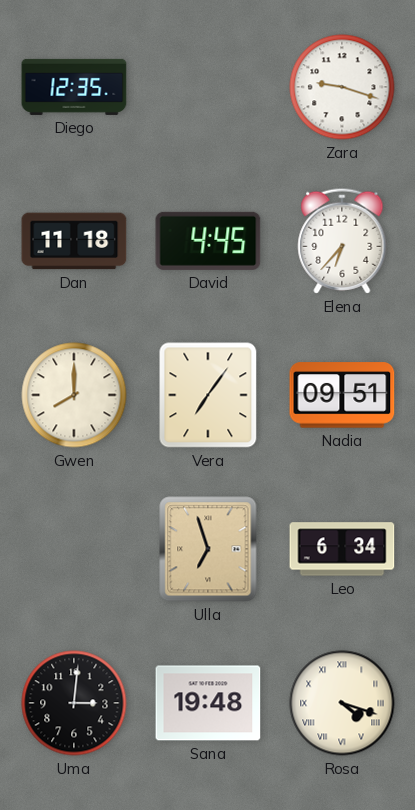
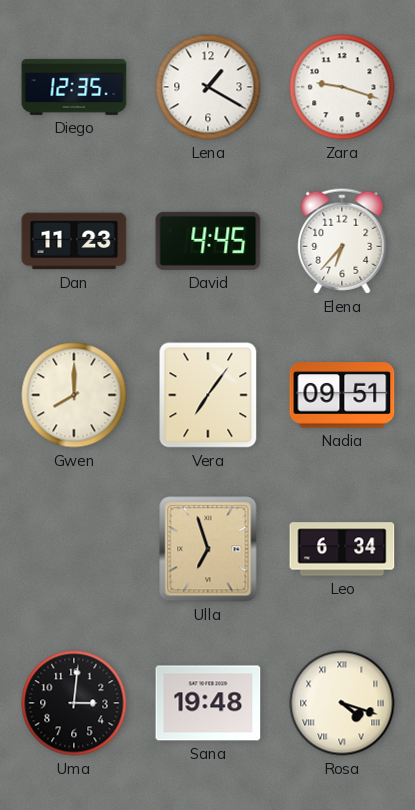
Lena: none -> 1:20
Dan: 11:18 -> 11:23
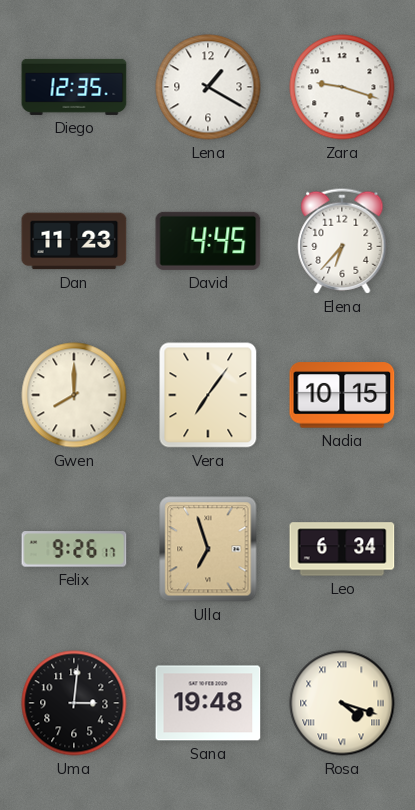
Nadia: 09:51 -> 10:15
Felix: none -> 9:26
